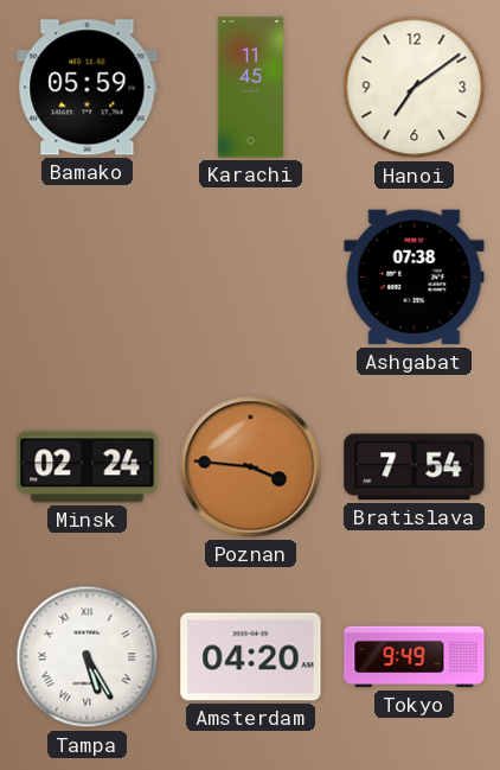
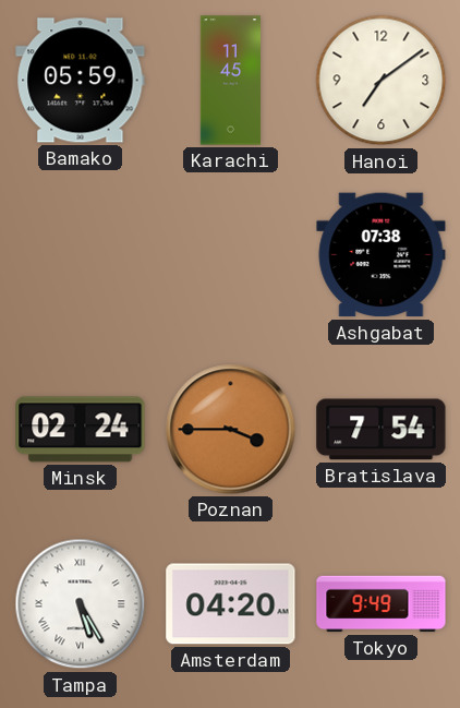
Poznan: 3:46 -> 3:45
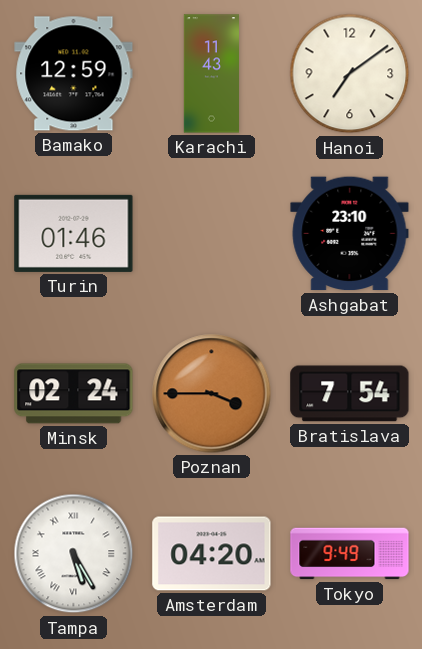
Bamako: 05:59 -> 12:59
Karachi: 11:45 -> 11:43
Turin: none -> 01:46
Ashgabat: 07:38 -> 23:10
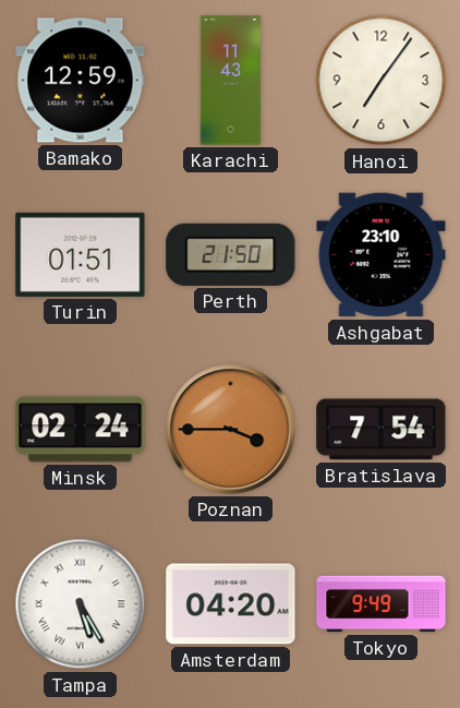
Hanoi: 7:09 -> 7:06
Turin: 01:46 -> 01:51
Perth: none -> 21:50
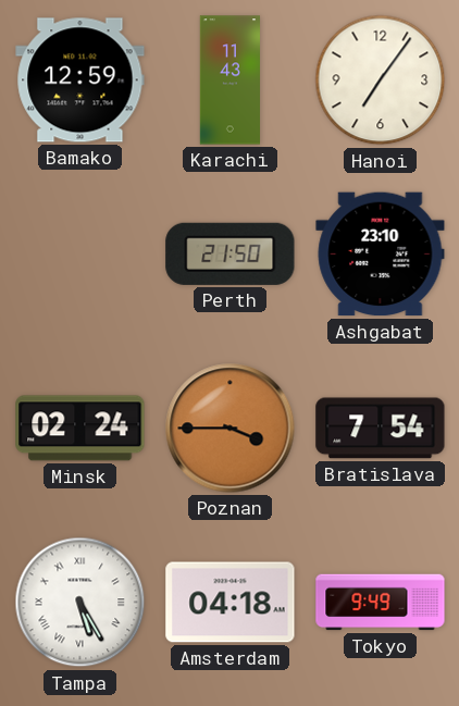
Turin: 01:51 -> none
Amsterdam: 04:20 -> 04:18
